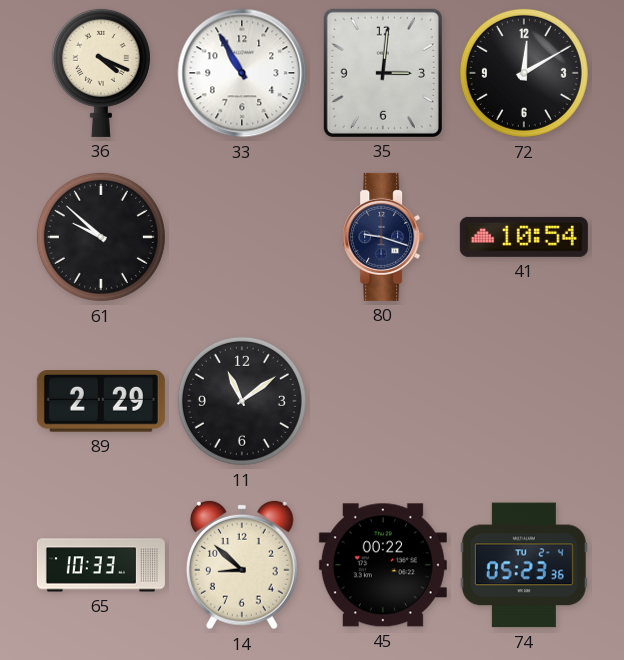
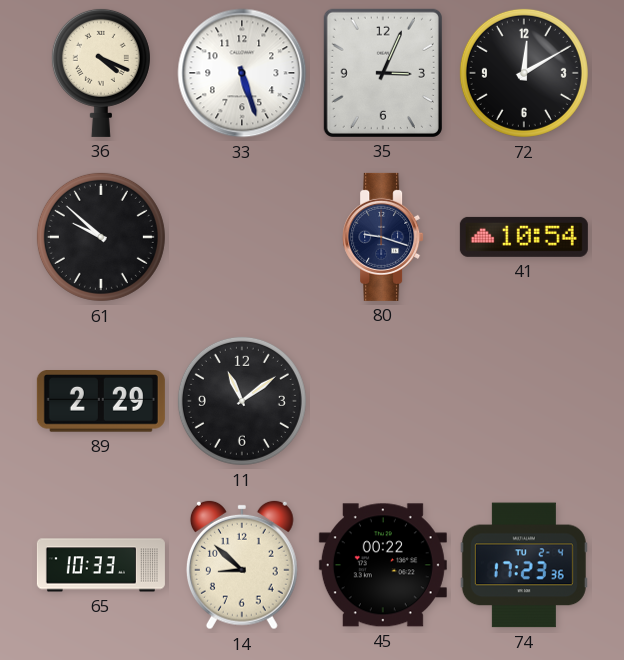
33: 10:55 -> 5:27
35: 3:01 -> 3:04
74: 05:23 -> 17:23
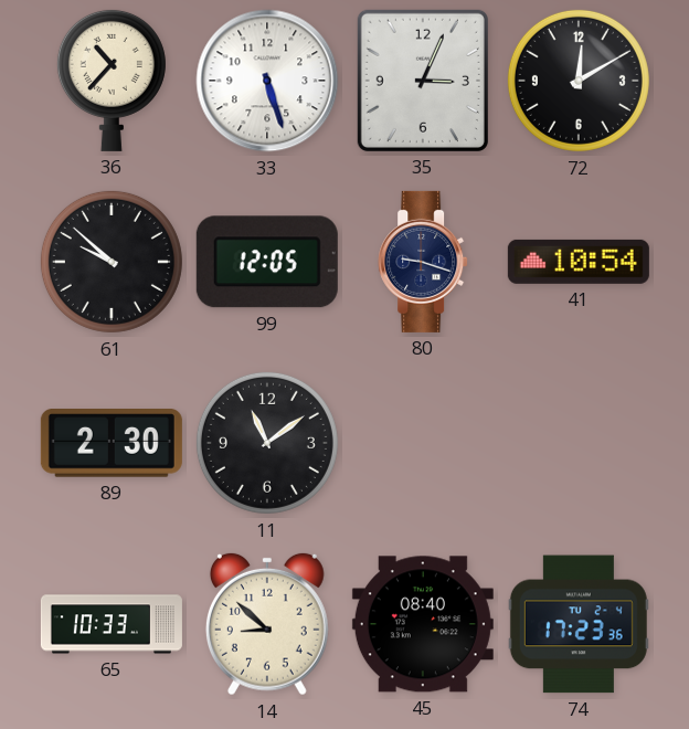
36: 4:19 -> 10:37
99: none -> 12:05
89: 2:29 -> 2:30
45: 00:22 -> 08:40
